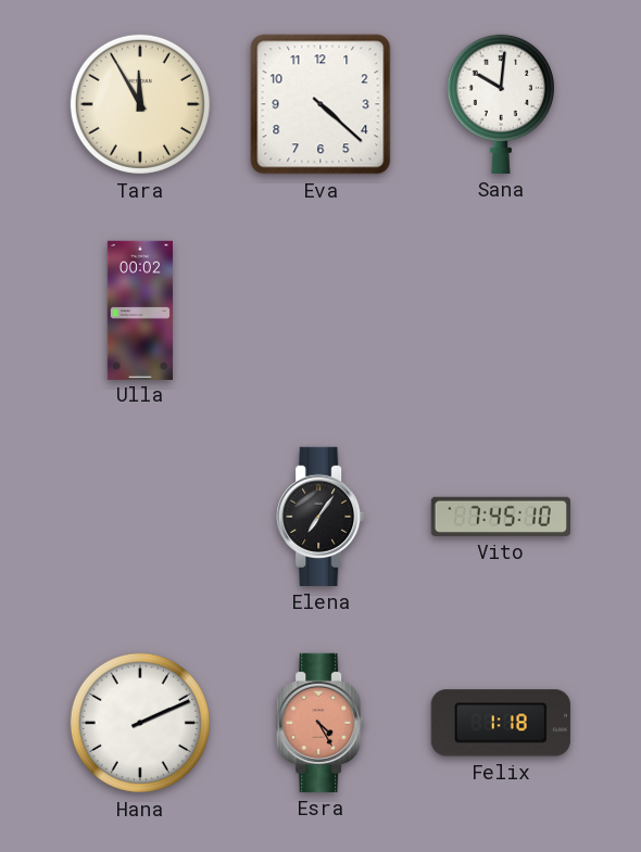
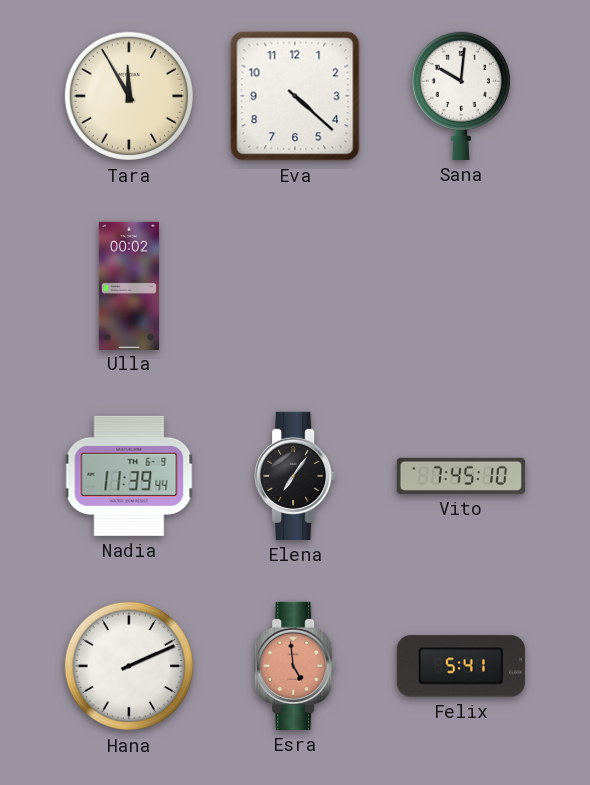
Nadia: none -> 11:39
Esra: 4:25 -> 4:59
Felix: 1:18 -> 5:41
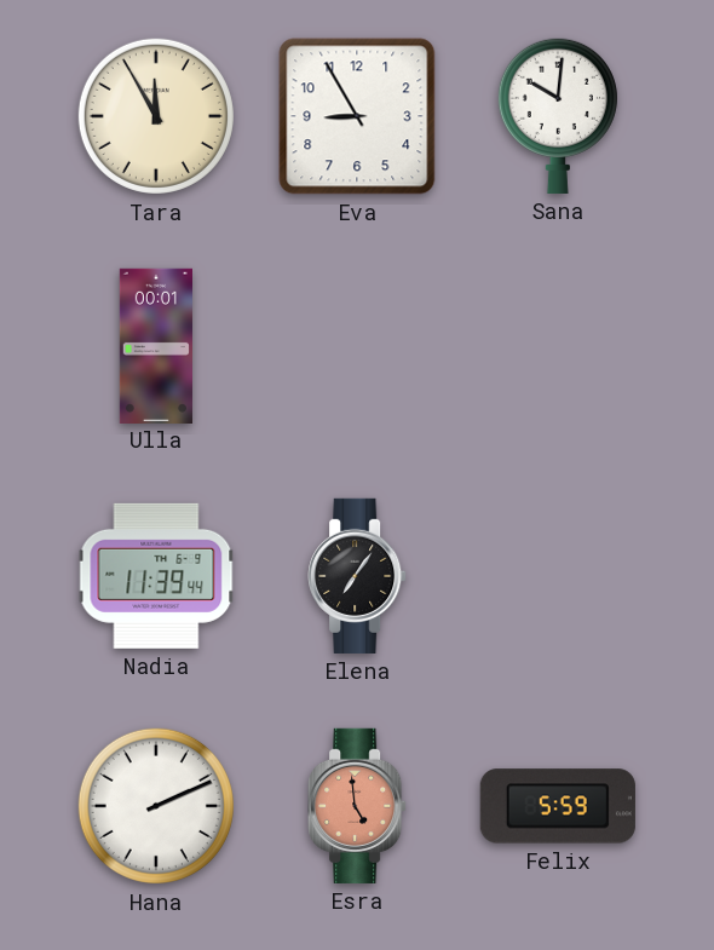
Eva: 4:22 -> 8:55
Ulla: 00:02 -> 00:01
Vito: 7:45 -> none
Felix: 5:41 -> 5:59
